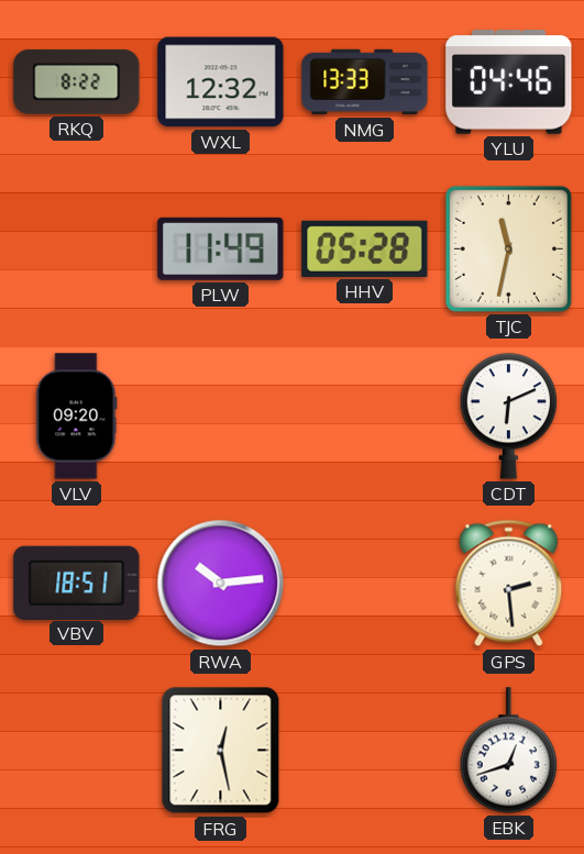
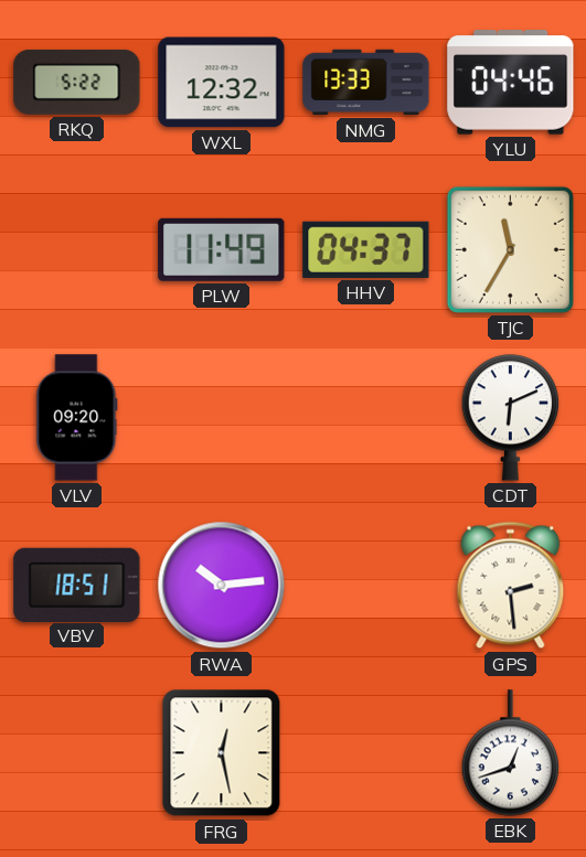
RKQ: 8:22 -> 5:22
HHV: 05:28 -> 04:37
TJC: 11:32 -> 11:35
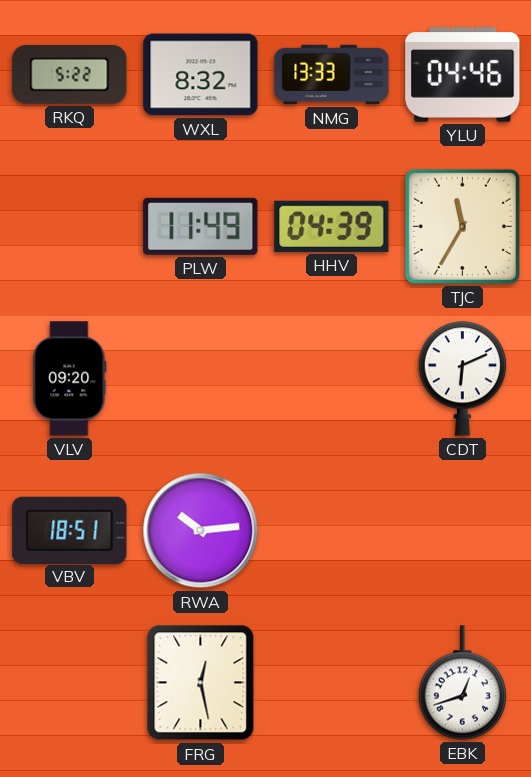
WXL: 12:32 -> 8:32
HHV: 04:37 -> 04:39
GPS: 2:29 -> none
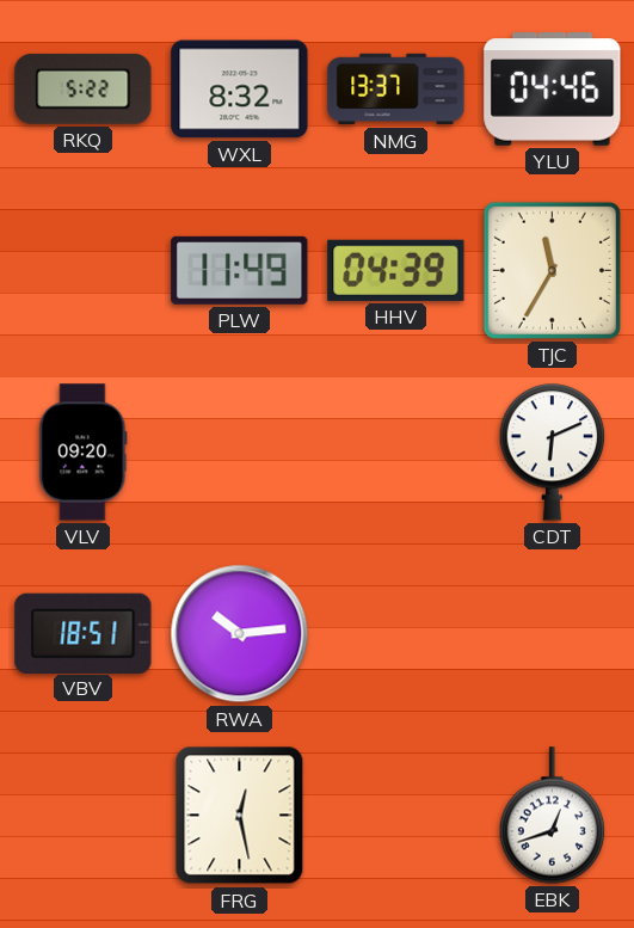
NMG: 13:33 -> 13:37
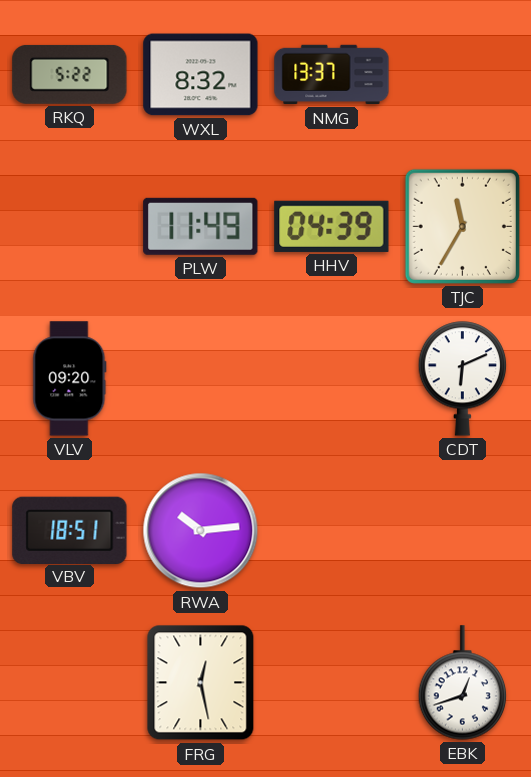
YLU: 04:46 -> none
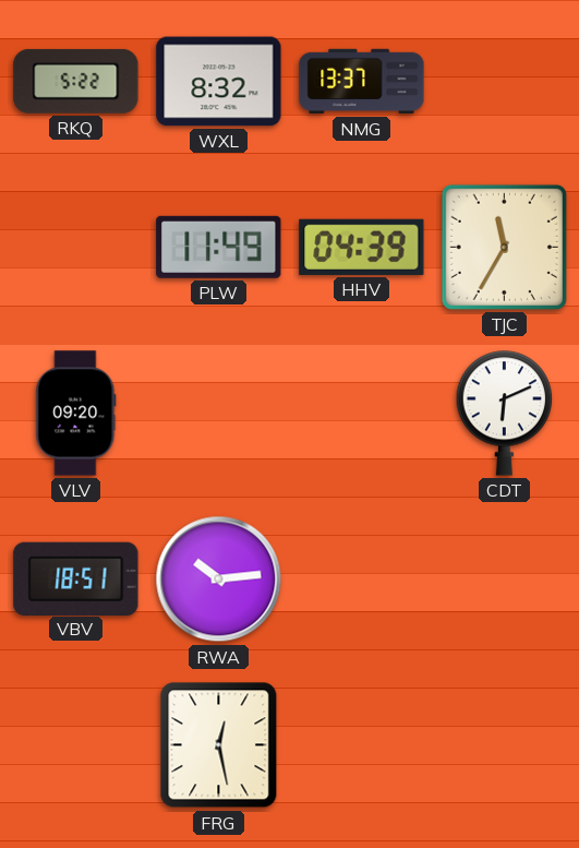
EBK: 12:42 -> none
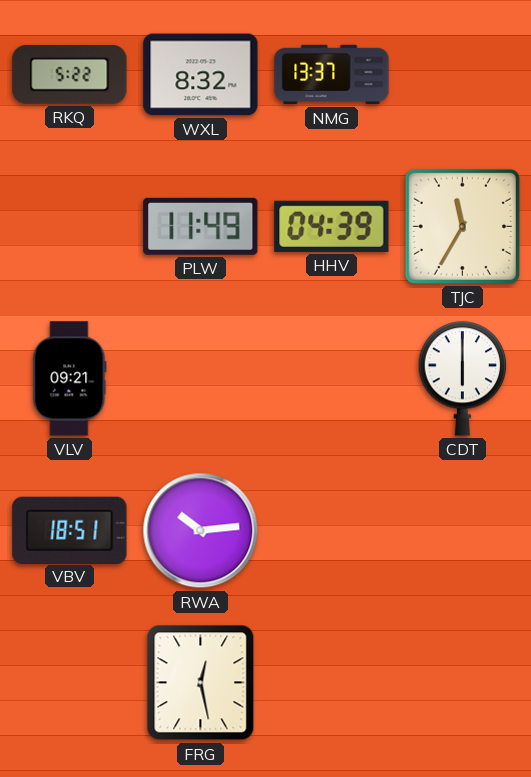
VLV: 09:20 -> 09:21
CDT: 6:11 -> 6:00
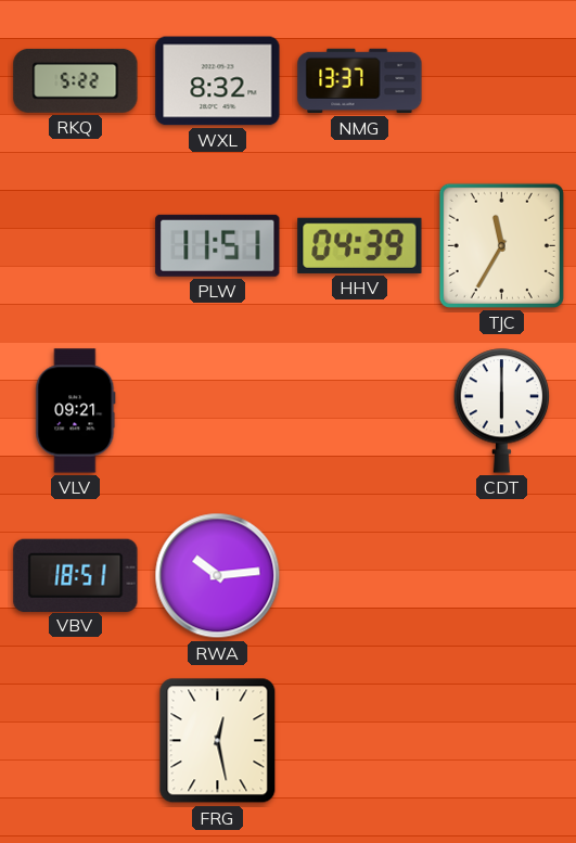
PLW: 11:49 -> 11:51
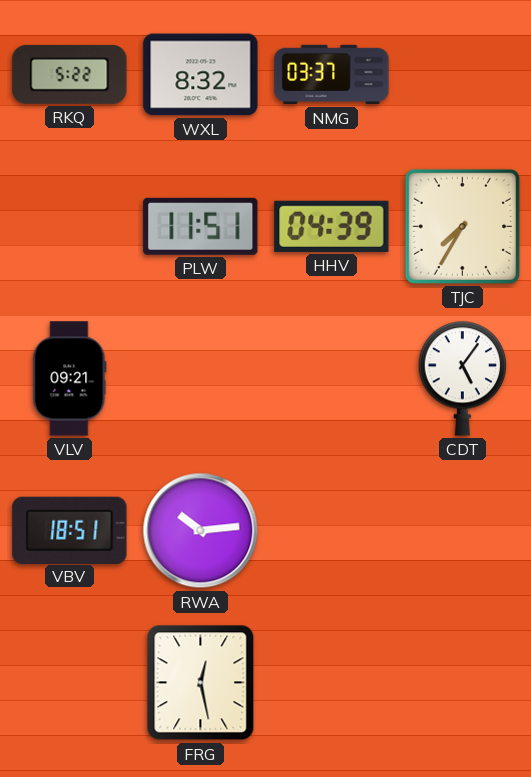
NMG: 13:37 -> 03:37
TJC: 11:35 -> 7:35
CDT: 6:00 -> 5:06
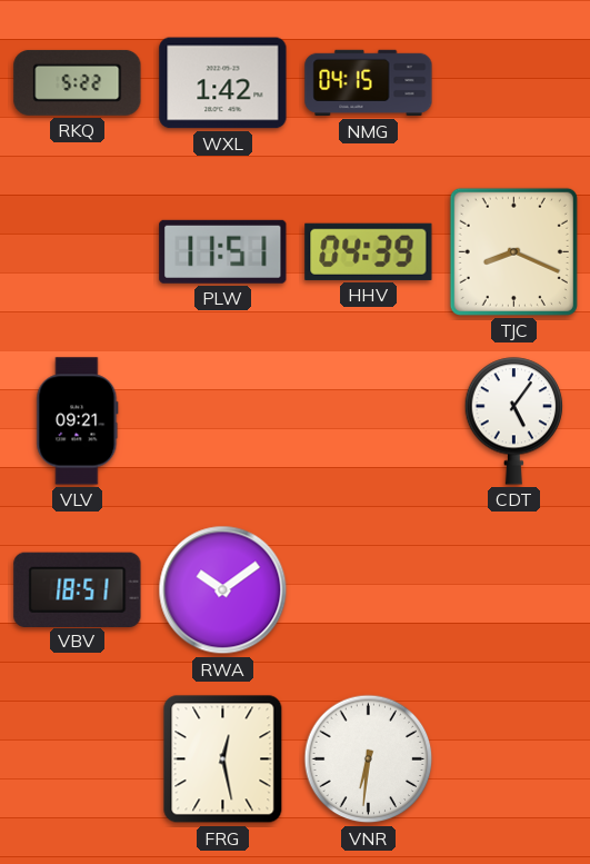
WXL: 8:32 -> 1:42
NMG: 03:37 -> 04:15
TJC: 7:35 -> 8:19
RWA: 10:14 -> 10:09
VNR: none -> 6:31
